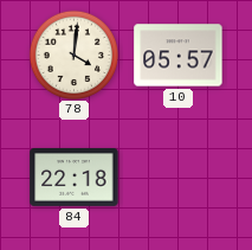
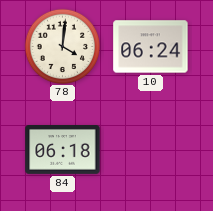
10: 05:57 -> 06:24
84: 22:18 -> 06:18
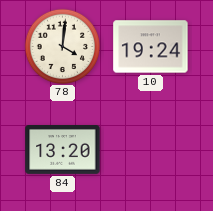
10: 06:24 -> 19:24
84: 06:18 -> 13:20
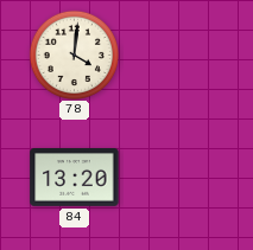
10: 19:24 -> none
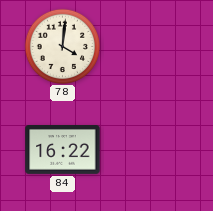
84: 13:20 -> 16:22
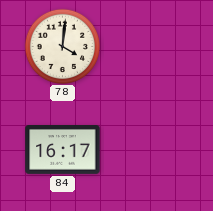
84: 16:22 -> 16:17
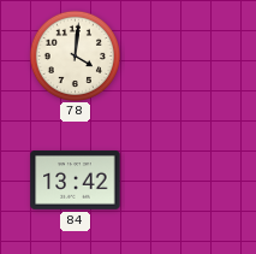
84: 16:17 -> 13:42
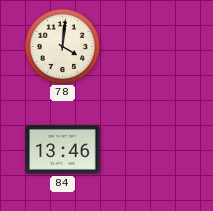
84: 13:42 -> 13:46
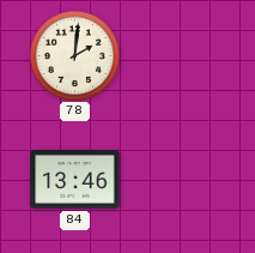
78: 4:01 -> 2:01
